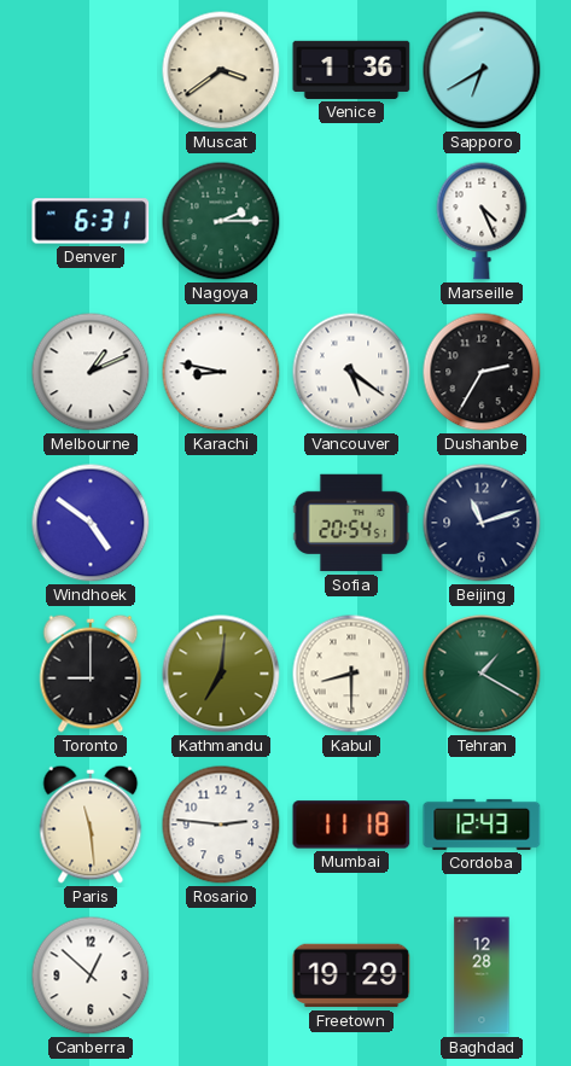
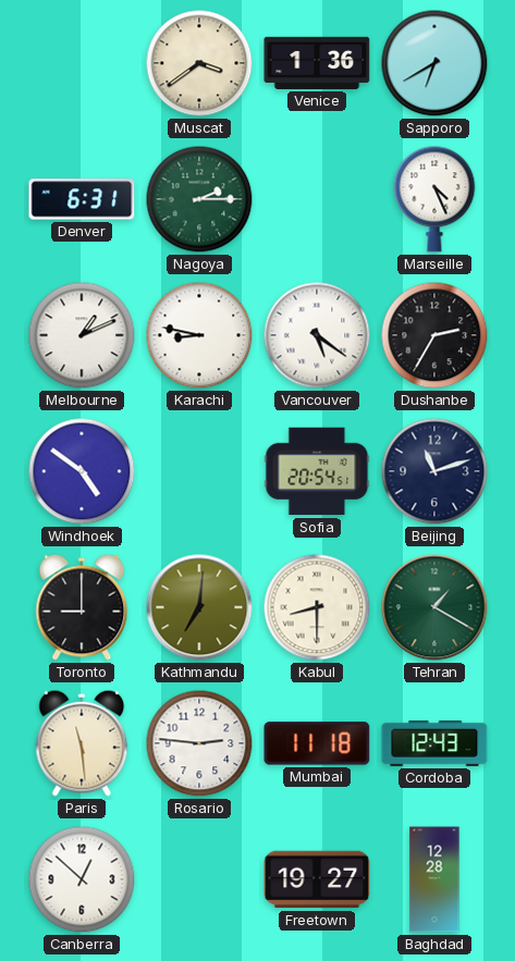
Freetown: 19:29 -> 19:27
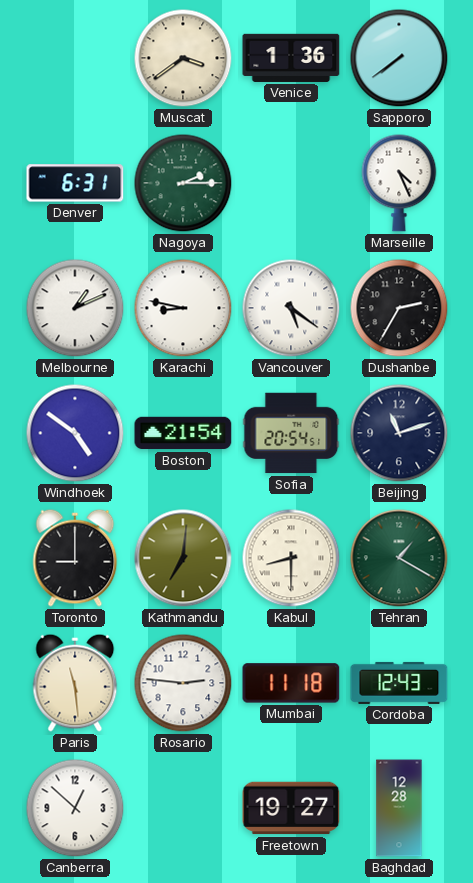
Sapporo: 6:40 -> 7:39
Boston: none -> 21:54
